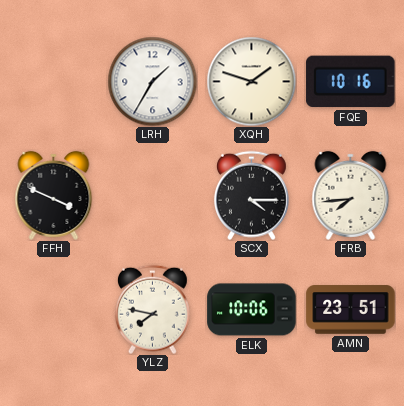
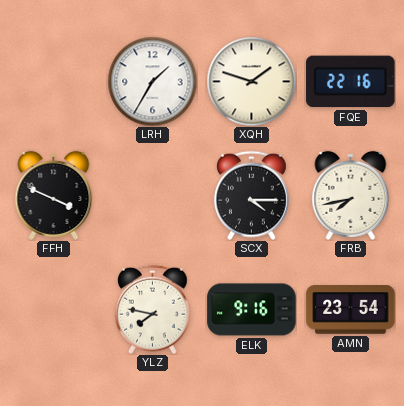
FQE: 10:16 -> 22:16
FRB: 7:44 -> 7:43
ELK: 10:06 -> 9:16
AMN: 23:51 -> 23:54
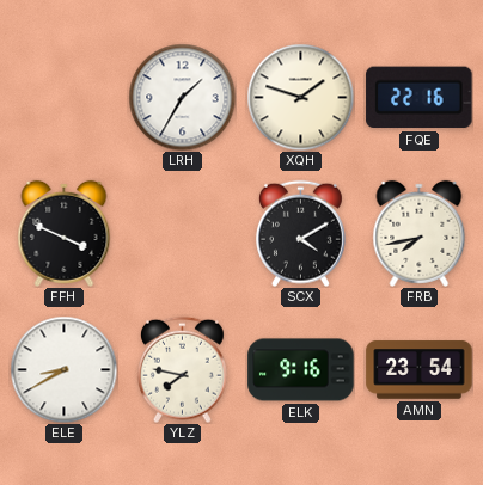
SCX: 4:15 -> 4:10
ELE: none -> 8:40
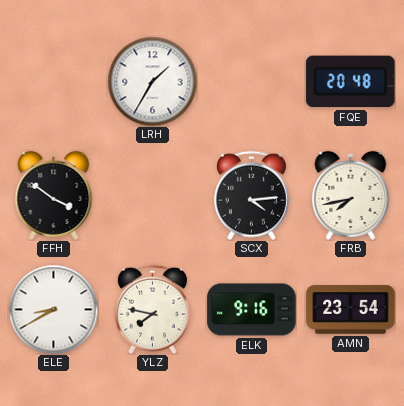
XQH: 1:48 -> none
FQE: 22:16 -> 20:48
FFH: 3:49 -> 3:51
SCX: 4:10 -> 4:14
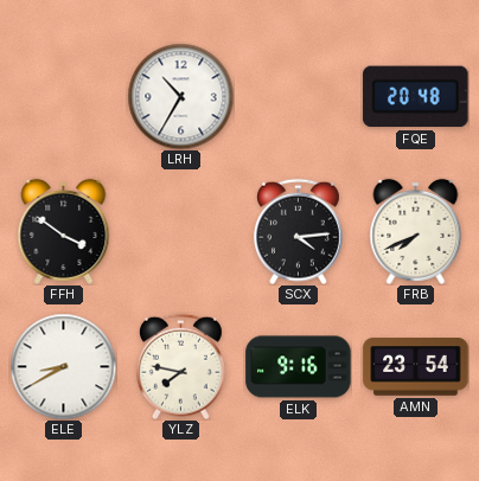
LRH: 1:35 -> 10:35
FRB: 7:43 -> 7:41
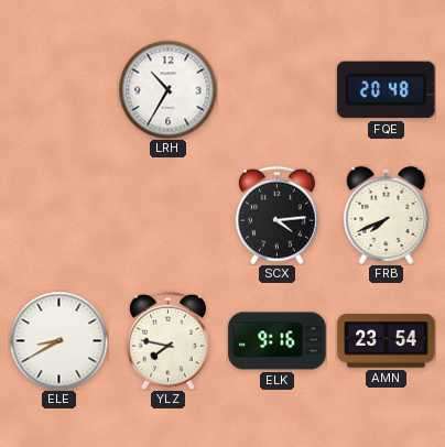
FFH: 3:51 -> none
